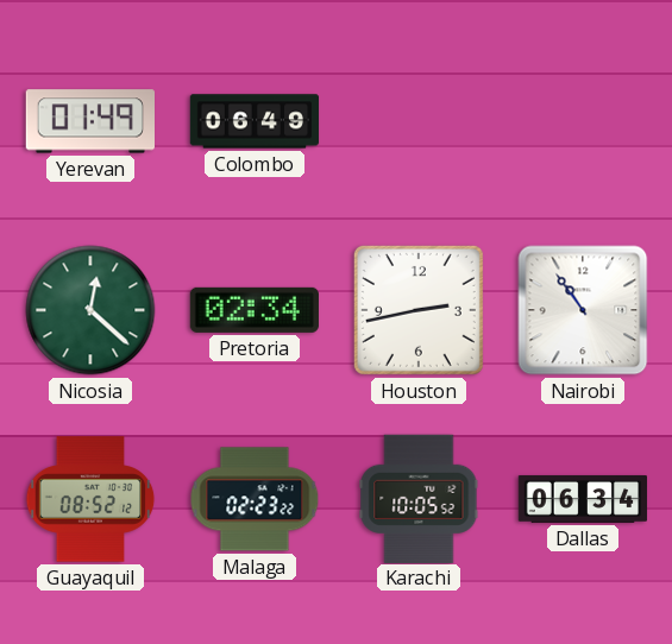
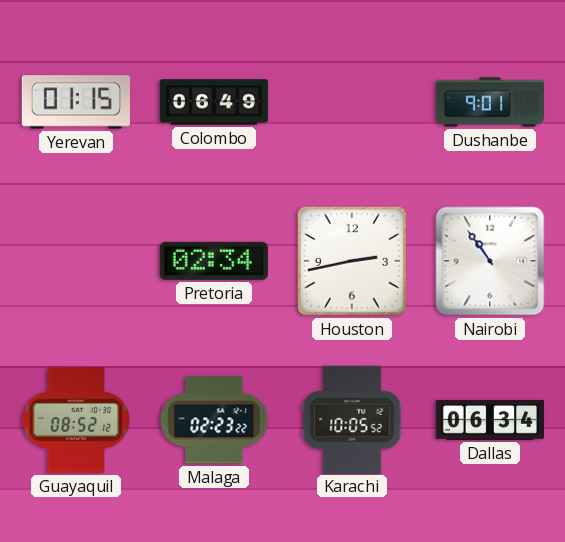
Yerevan: 01:49 -> 01:15
Dushanbe: none -> 9:01
Nicosia: 12:22 -> none
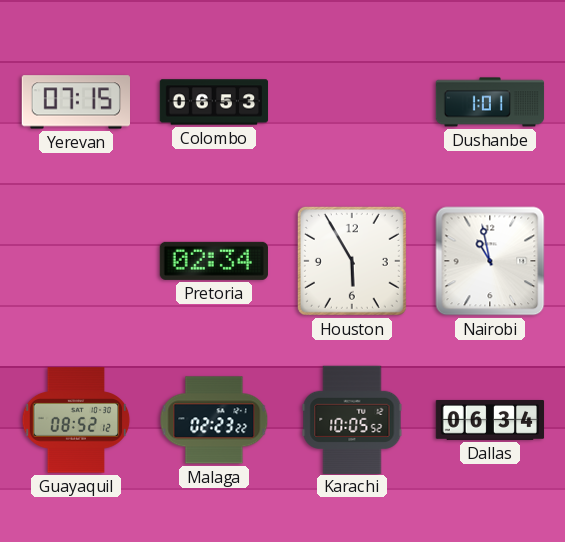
Yerevan: 01:15 -> 07:15
Colombo: 06:49 -> 06:53
Dushanbe: 9:01 -> 1:01
Houston: 2:43 -> 5:55
Nairobi: 10:54 -> 10:58
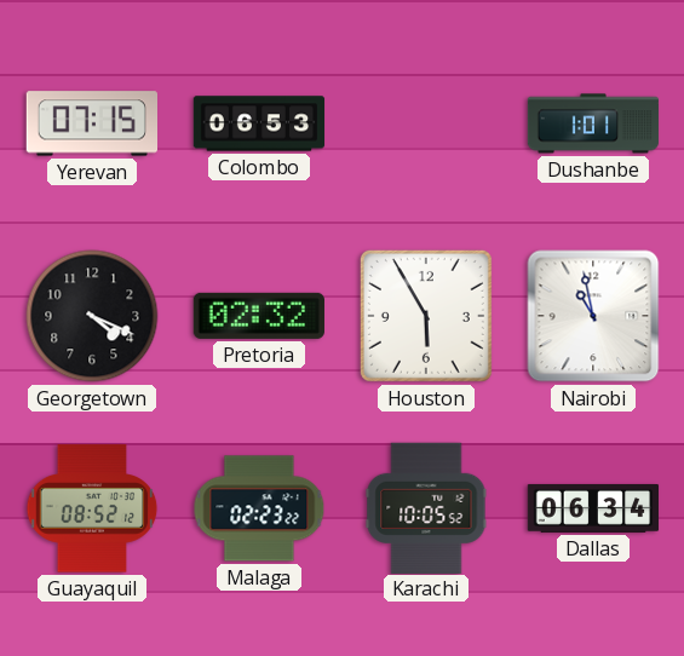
Georgetown: none -> 4:19
Pretoria: 02:34 -> 02:32
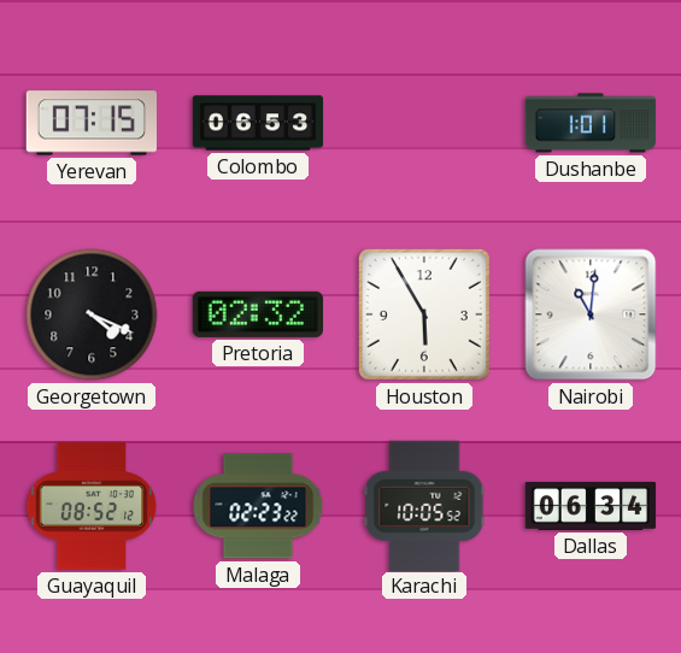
Nairobi: 10:58 -> 11:01
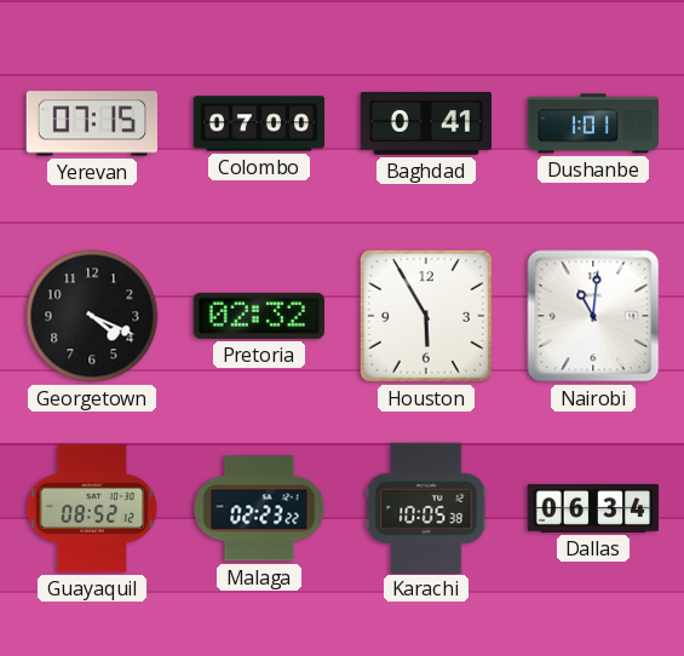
Colombo: 06:53 -> 07:00
Baghdad: none -> 0:41
Karachi: 10:05:52 -> 10:05:38
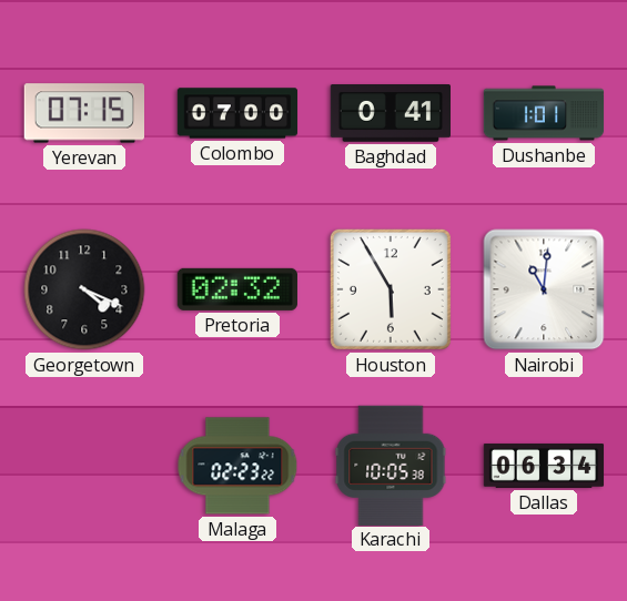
Guayaquil: 08:52 -> none
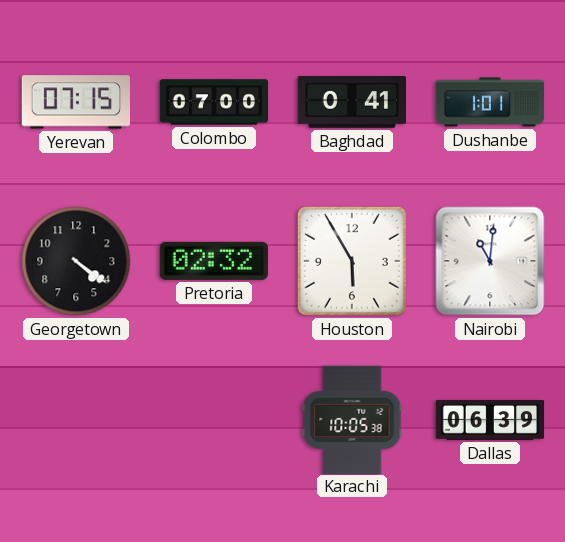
Georgetown: 4:19 -> 4:21
Malaga: 02:23 -> none
Dallas: 06:34 -> 06:39
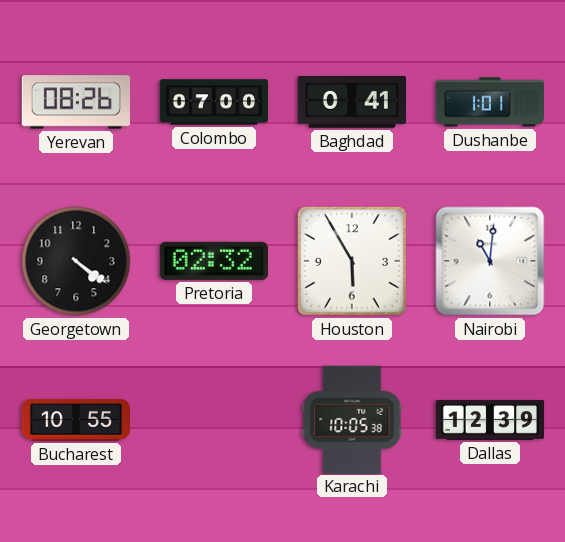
Yerevan: 07:15 -> 08:26
Bucharest: none -> 10:55
Dallas: 06:39 -> 12:39
